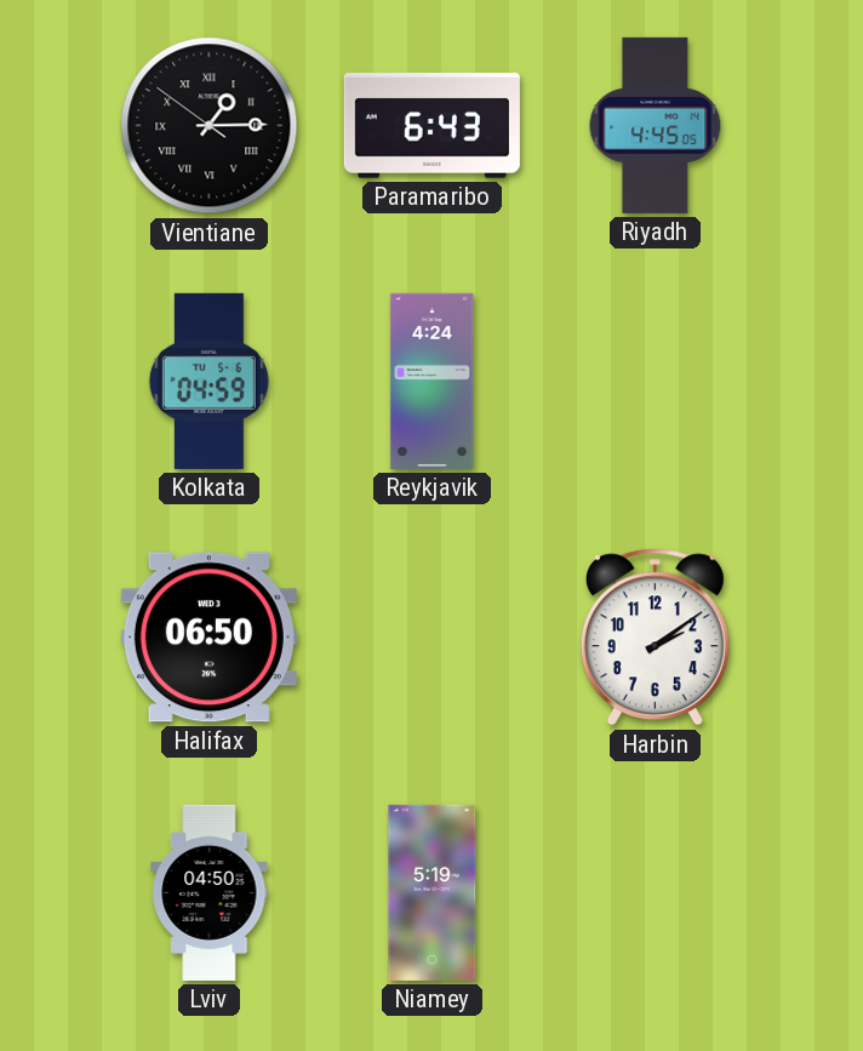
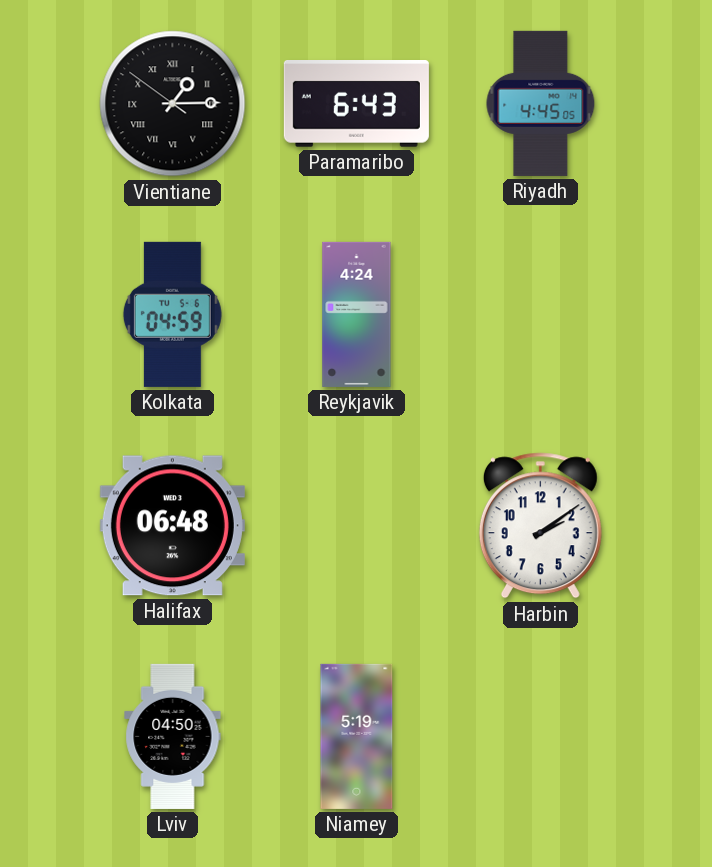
Halifax: 06:50 -> 06:48
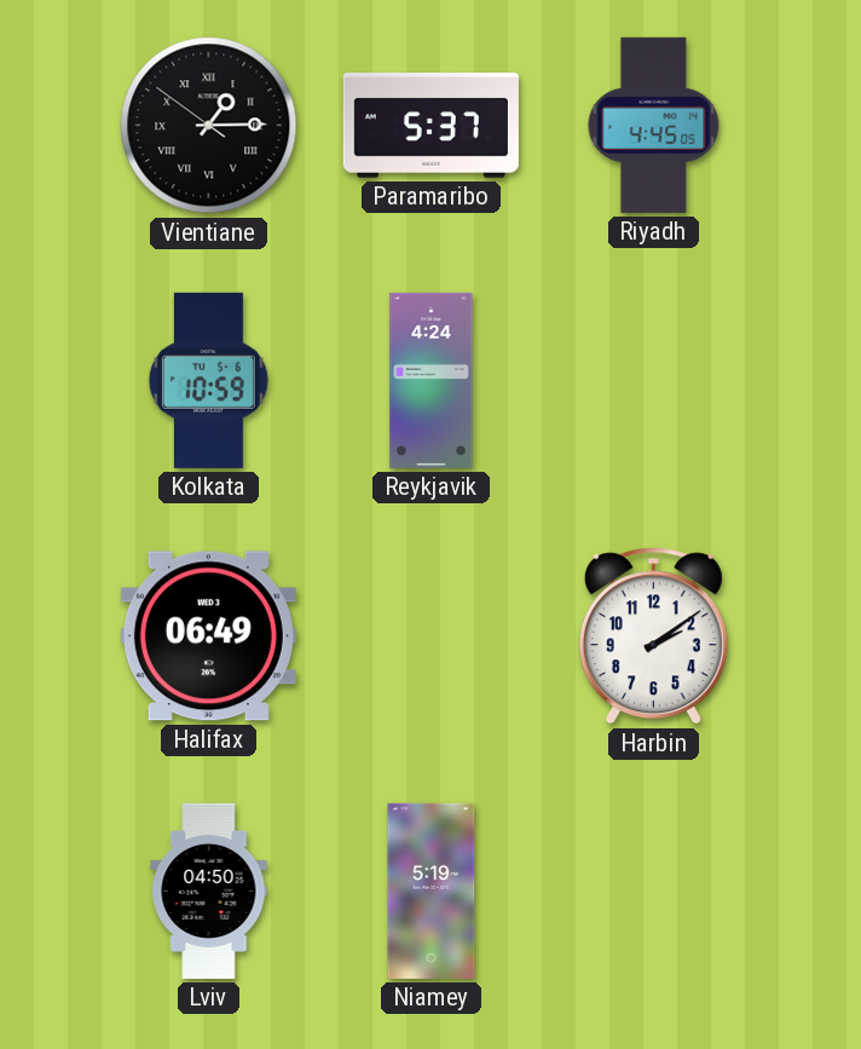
Paramaribo: 6:43 -> 5:37
Kolkata: 04:59 -> 10:59
Halifax: 06:48 -> 06:49
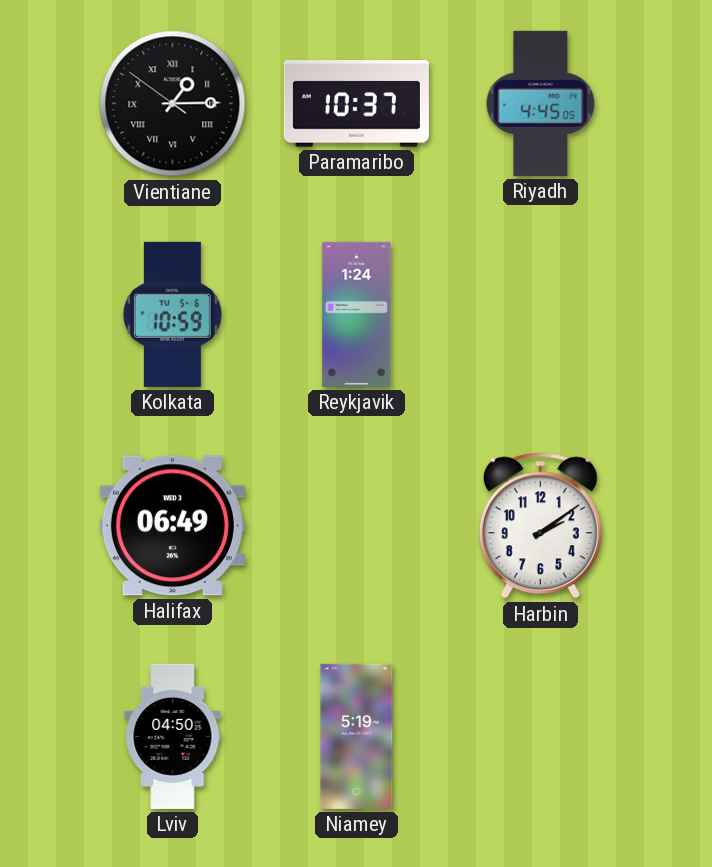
Paramaribo: 5:37 -> 10:37
Reykjavik: 4:24 -> 1:24
